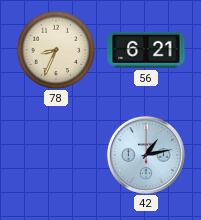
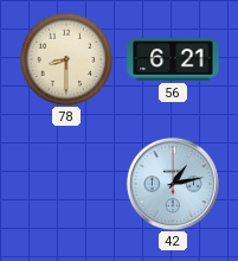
78: 8:34 -> 8:30
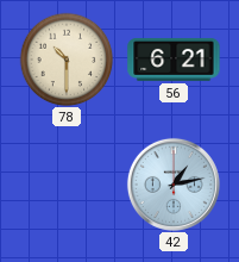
78: 8:30 -> 10:30
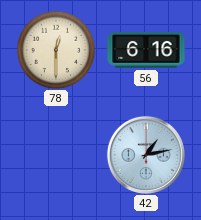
78: 10:30 -> 12:30
56: 6:21 -> 6:16
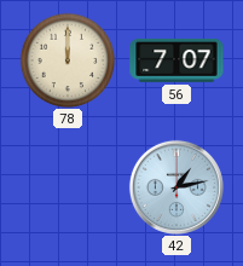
78: 12:30 -> 12:00
56: 6:16 -> 7:07
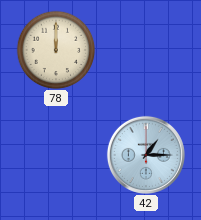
56: 7:07 -> none
42: 1:13 -> 1:15
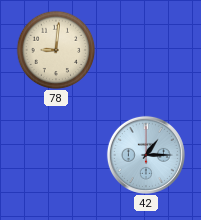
78: 12:00 -> 9:01
